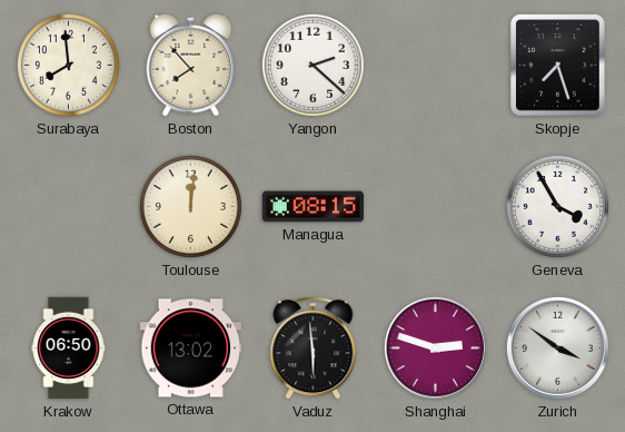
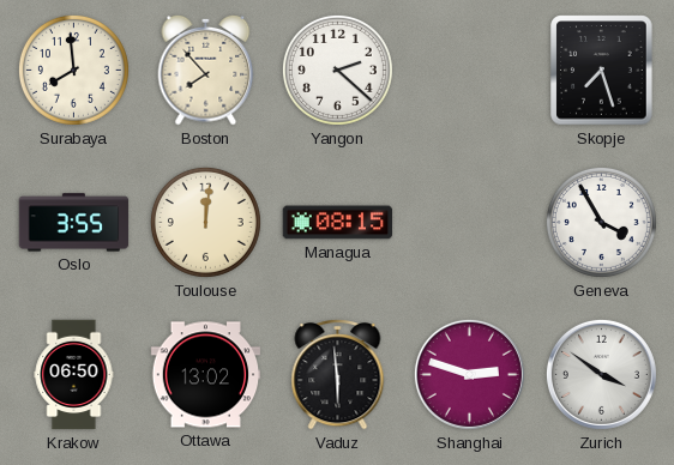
Oslo: none -> 3:55
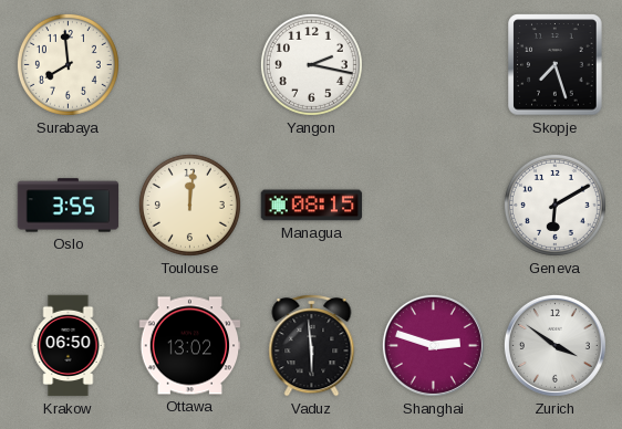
Boston: 7:53 -> none
Yangon: 2:22 -> 2:17
Geneva: 3:55 -> 6:10
